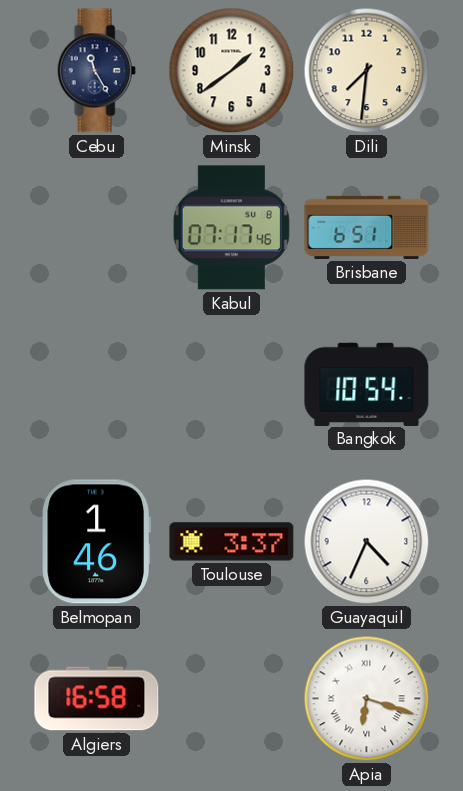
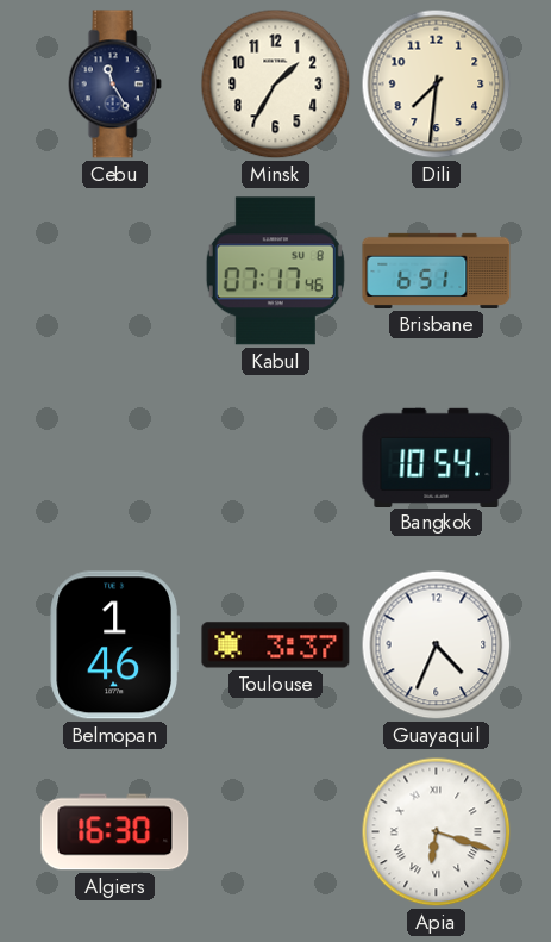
Minsk: 1:39 -> 1:35
Algiers: 16:58 -> 16:30
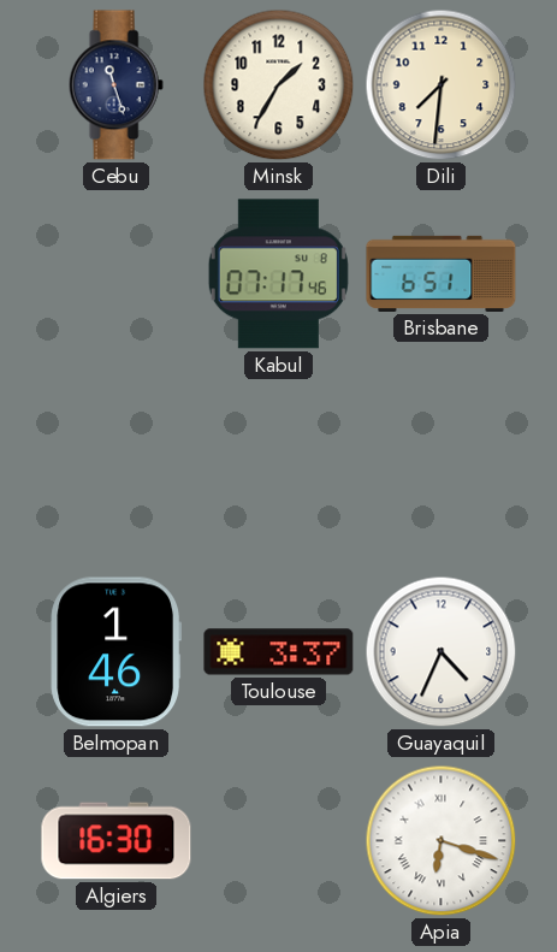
Cebu: 11:25 -> 11:27
Bangkok: 10:54 -> none
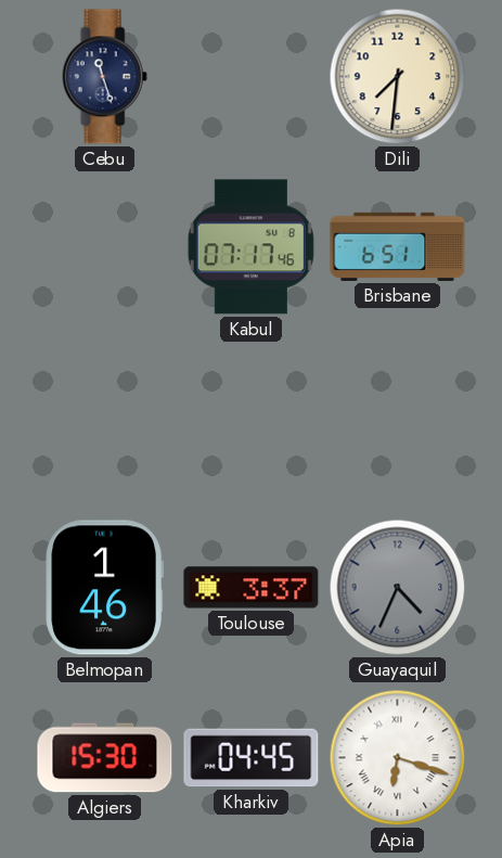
Minsk: 1:35 -> none
Guayaquil dial: white -> grey
Algiers: 16:30 -> 15:30
Kharkiv: none -> 04:45
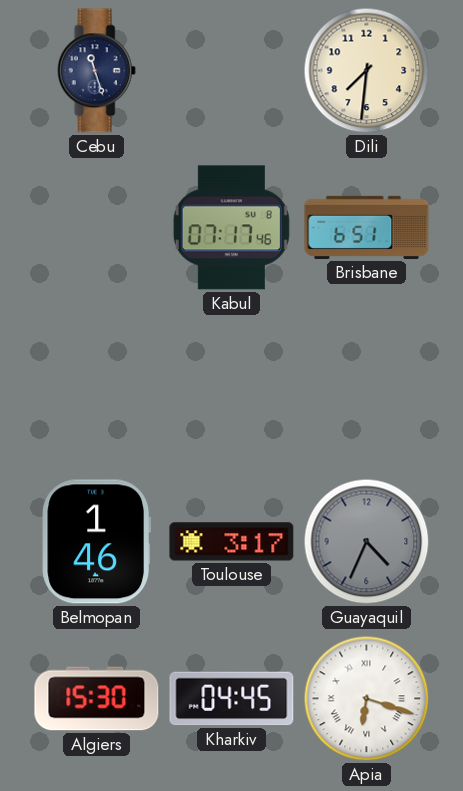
Toulouse: 3:37 -> 3:17
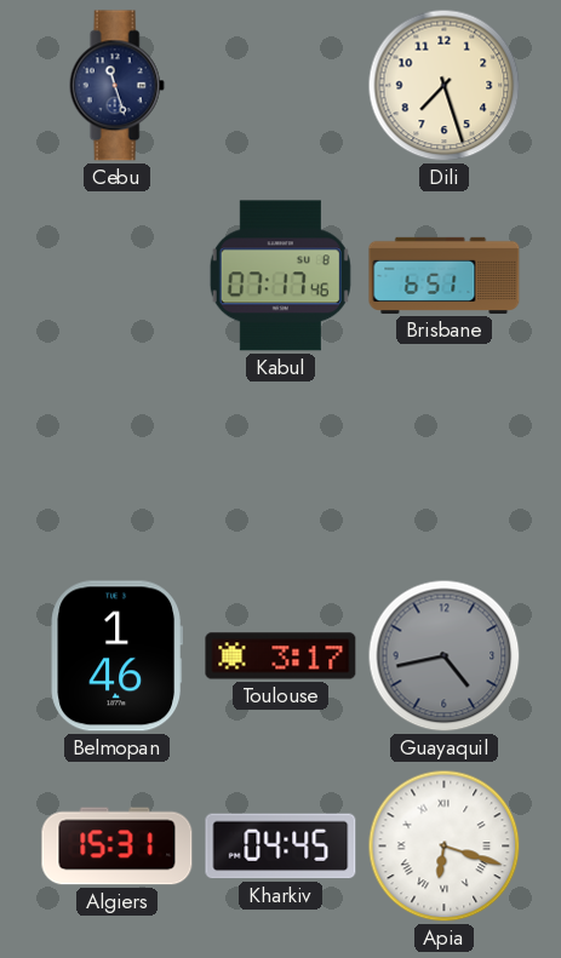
Dili: 7:31 -> 7:27
Guayaquil: 4:34 -> 4:43
Algiers: 15:30 -> 15:31
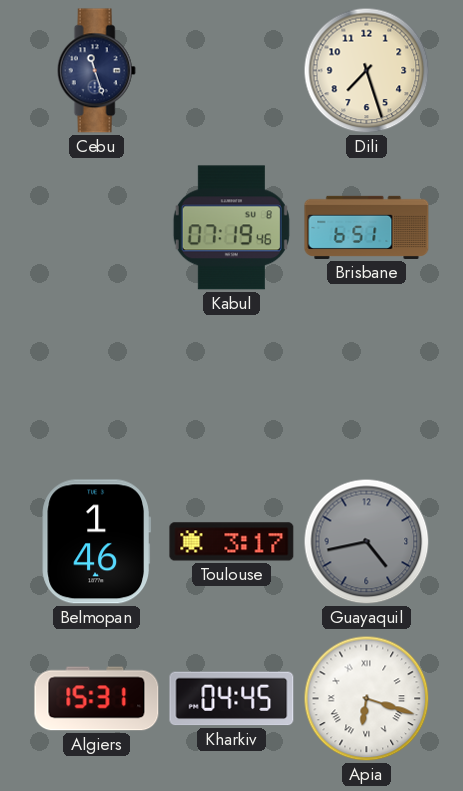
Kabul: 07:17 -> 07:19
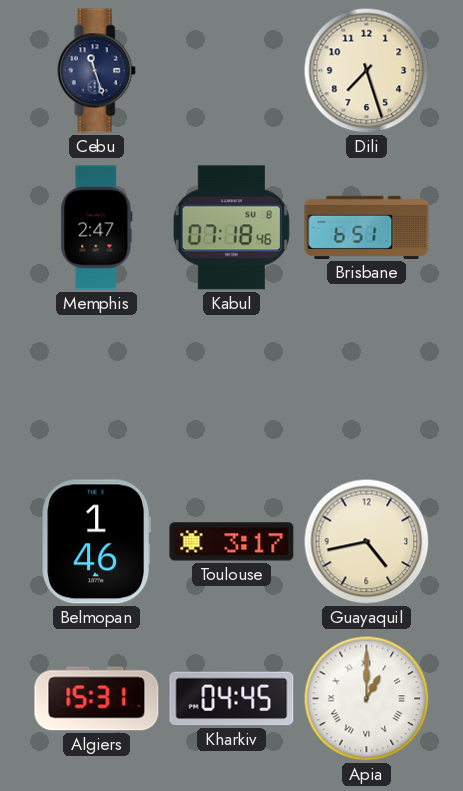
Memphis: none -> 2:47
Kabul: 07:19 -> 07:18
Guayaquil dial: grey -> cream
Apia: 6:18 -> 1:00
